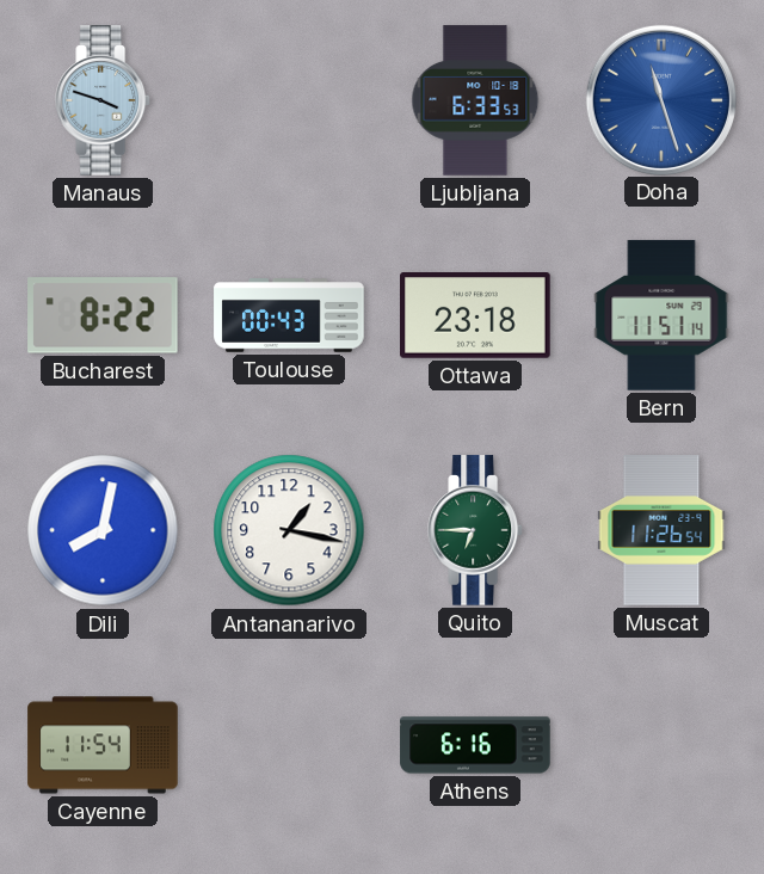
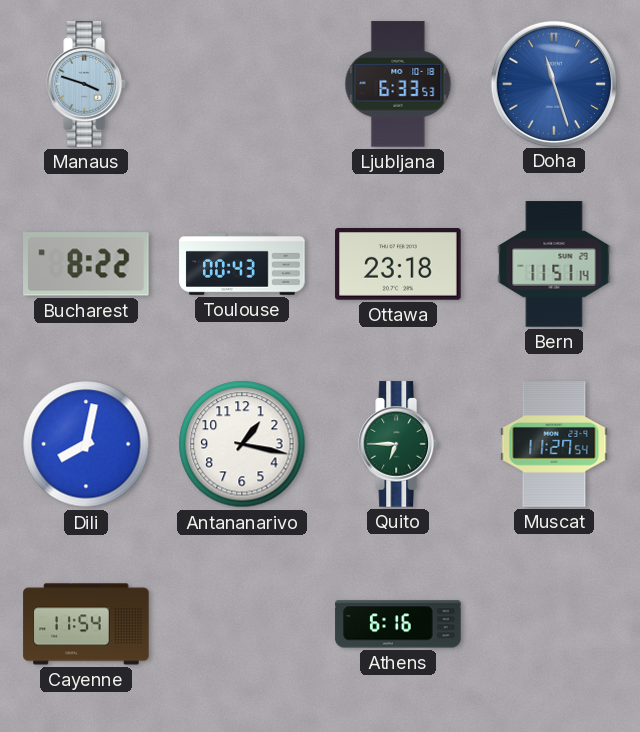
Muscat: 11:26 -> 11:27
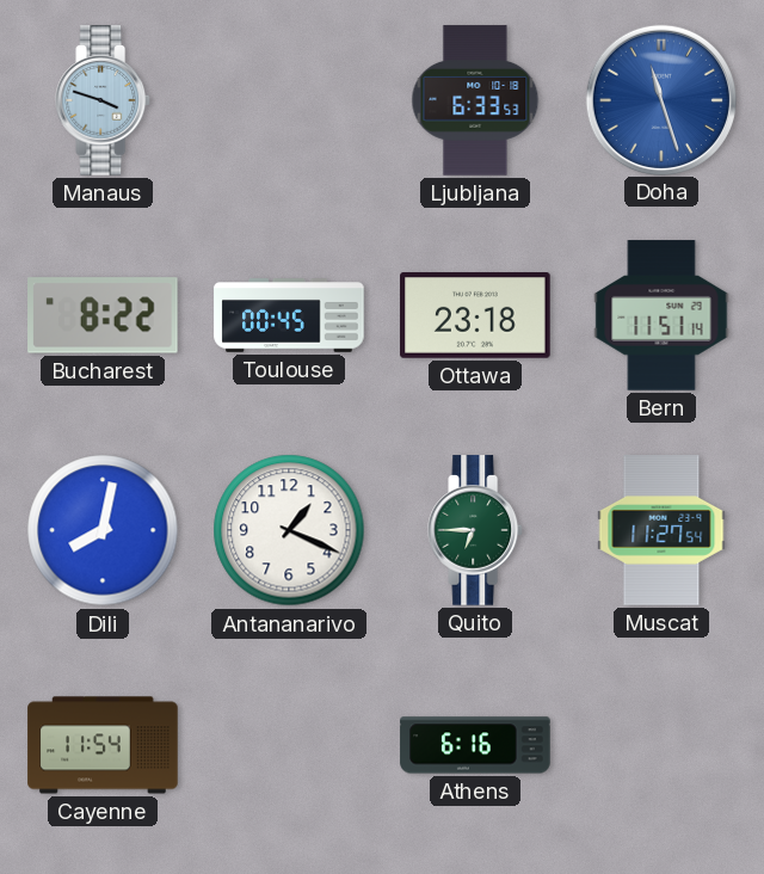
Toulouse: 00:43 -> 00:45
Antananarivo: 1:17 -> 1:19
